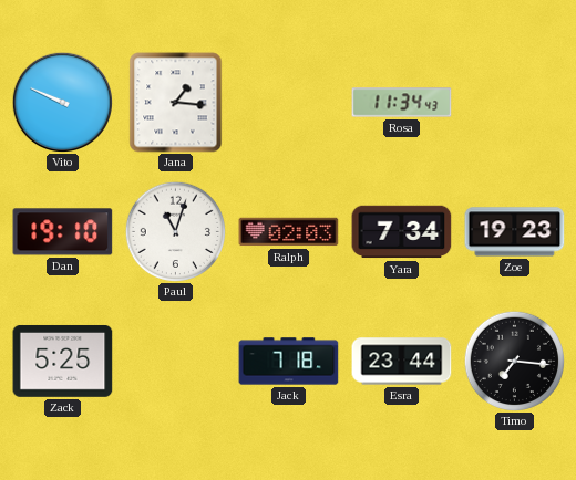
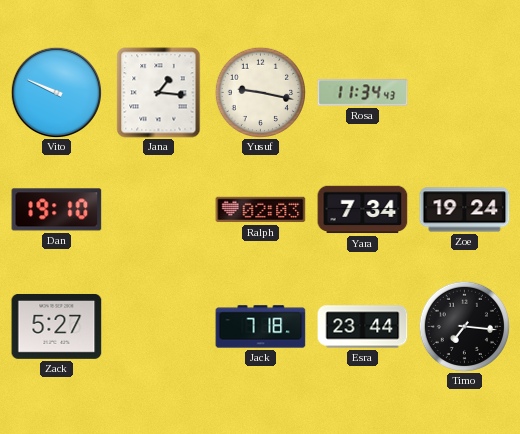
Yusuf: none -> 9:17
Paul: 11:03 -> none
Zoe: 19:23 -> 19:24
Zack: 5:25 -> 5:27
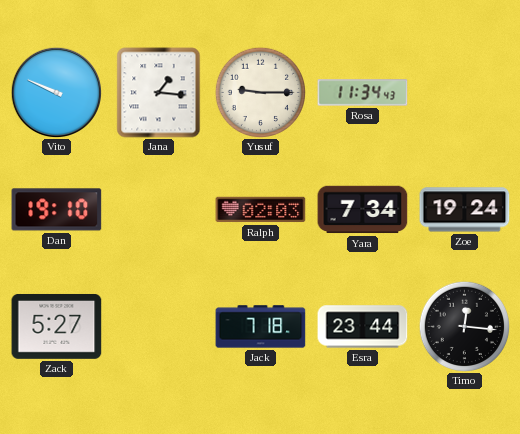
Yusuf: 9:17 -> 9:15
Timo: 7:16 -> 12:16
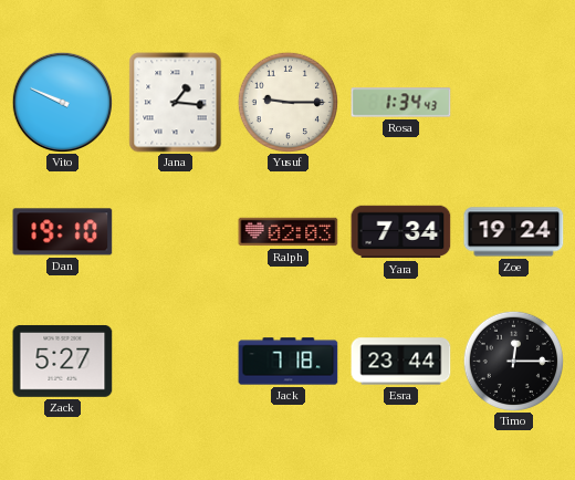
Rosa: 11:34 -> 1:34
Timo: 12:16 -> 12:15
